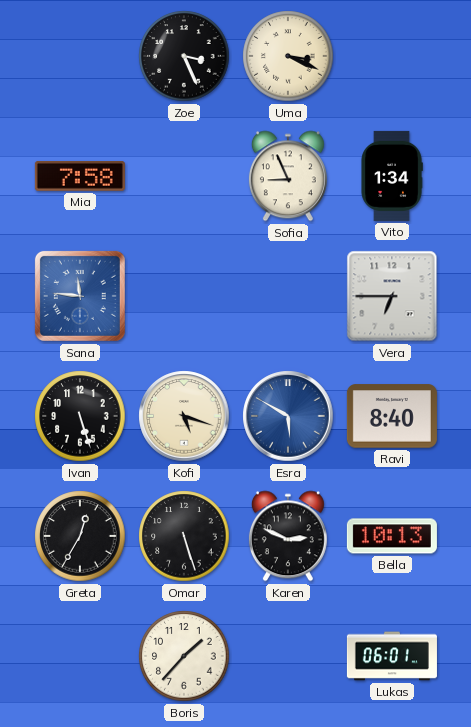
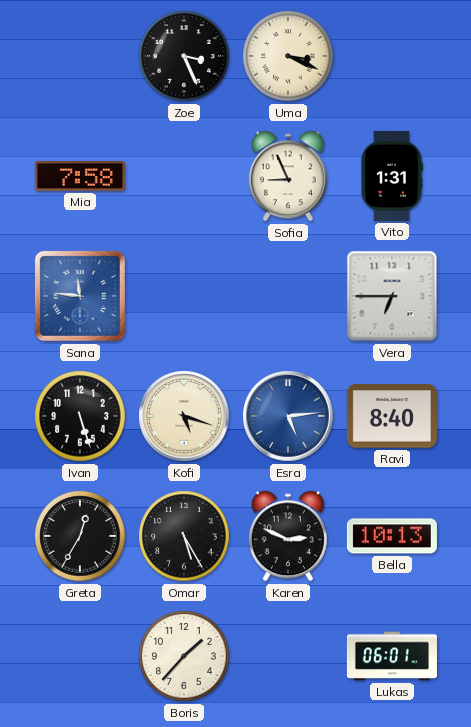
Vito: 1:34 -> 1:31
Esra: 5:50 -> 5:14
Omar: 5:27 -> 5:25
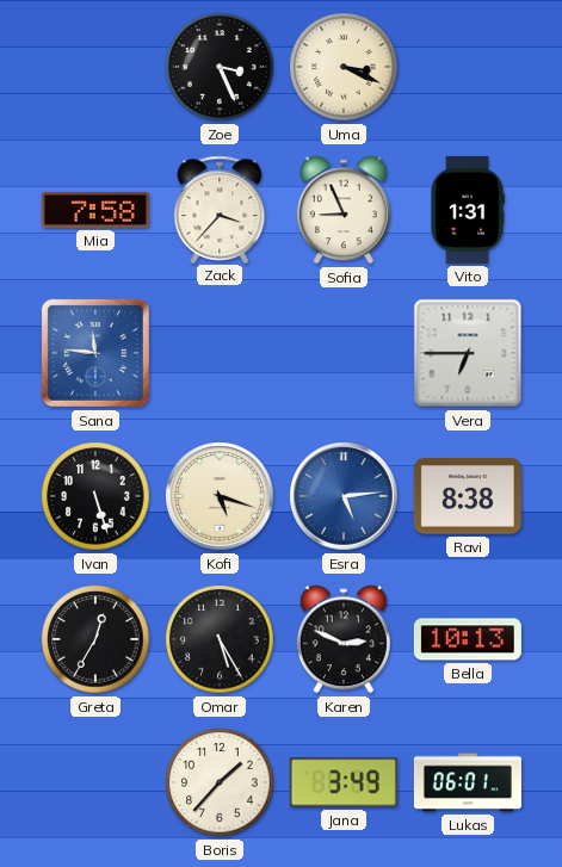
Zack: none -> 3:37
Ravi: 8:40 -> 8:38
Jana: none -> 3:49
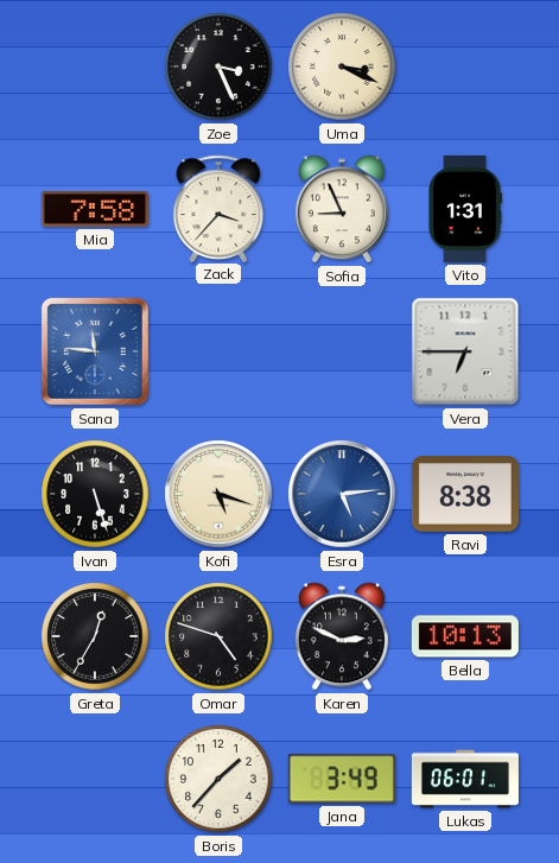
Omar: 5:25 -> 4:48
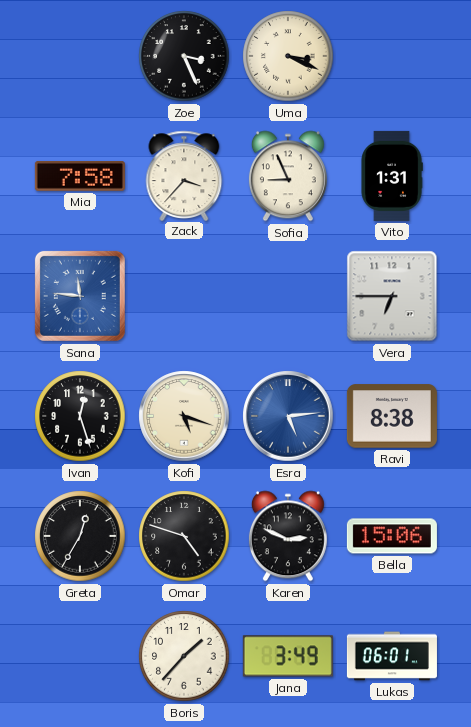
Ivan: 5:27 -> 12:27
Bella: 10:13 -> 15:06
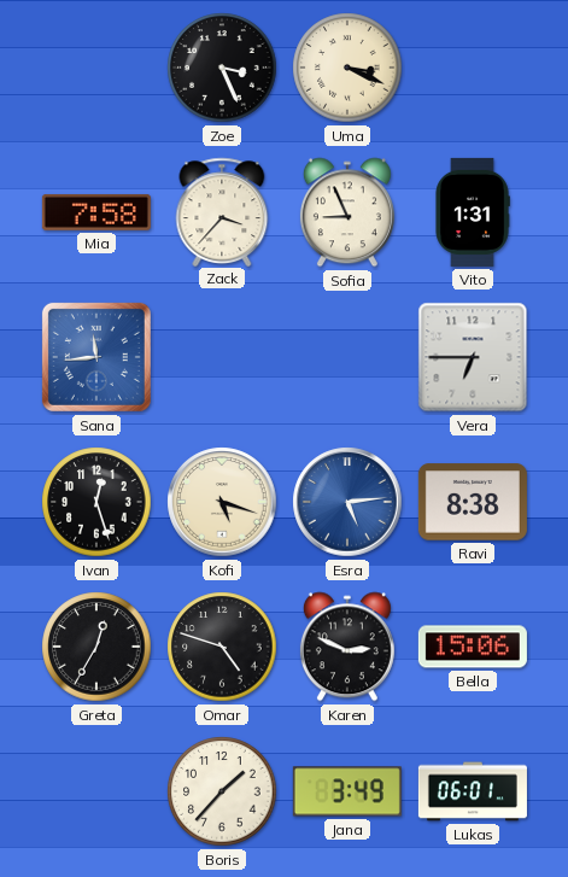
Sana: 11:46 -> 11:44
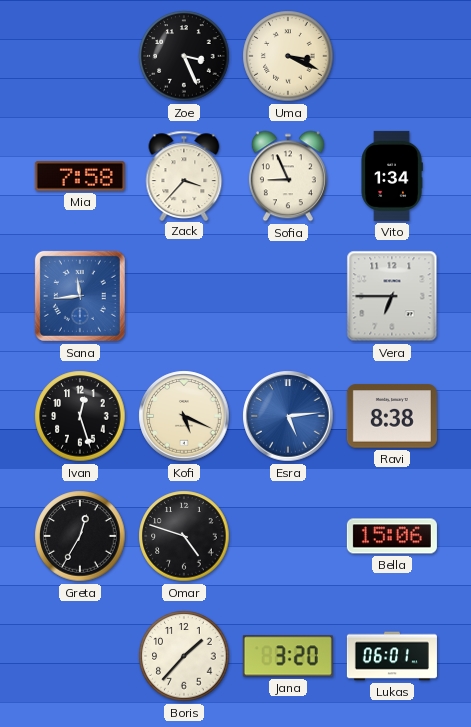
Vito: 1:31 -> 1:34
Kofi: 5:18 -> 5:19
Karen: 2:49 -> none
Jana: 3:49 -> 3:20
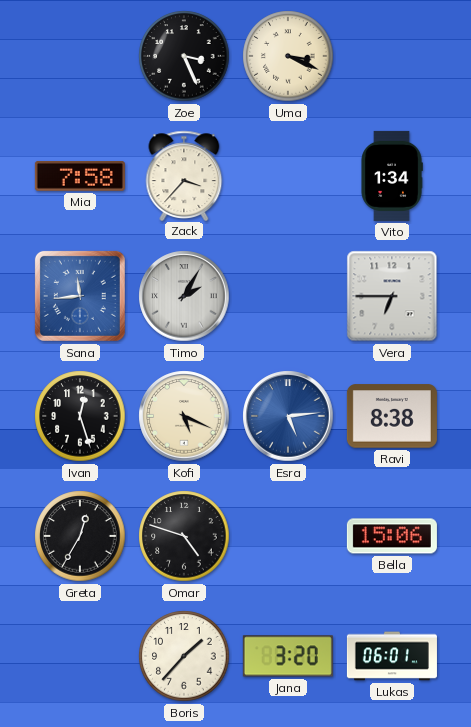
Sofia: 8:56 -> none
Timo: none -> 2:05
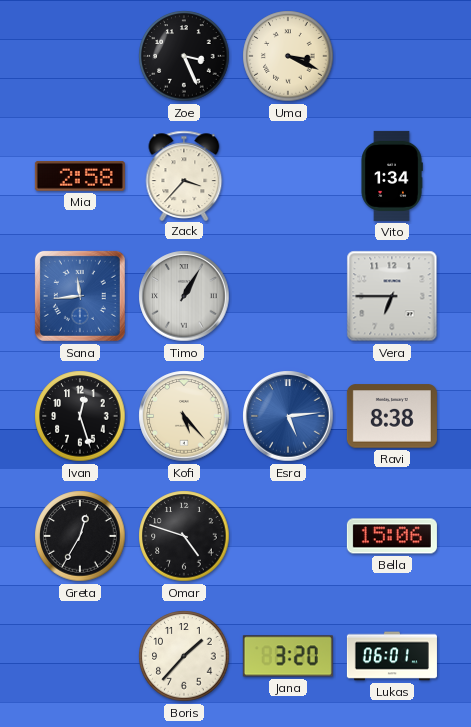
Mia: 7:58 -> 2:58
Timo: 2:05 -> 1:05
Kofi: 5:19 -> 5:23
